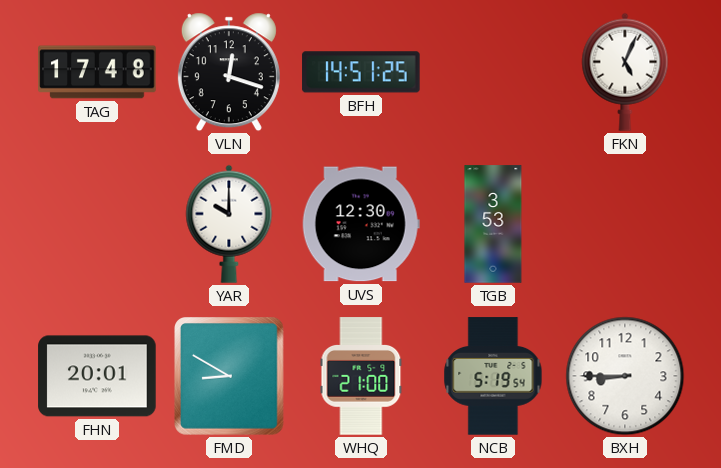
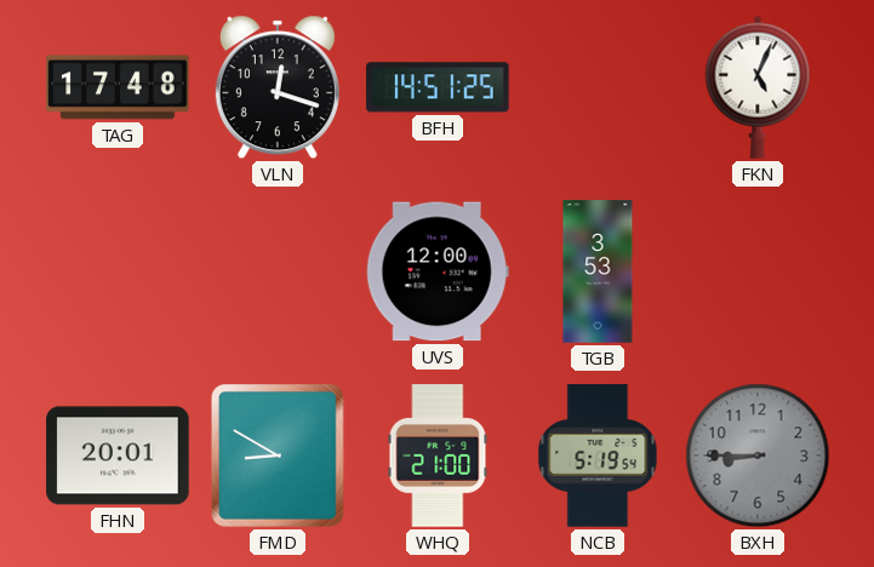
YAR: 10:00 -> none
UVS: 12:30 -> 12:00
BXH dial: white -> grey
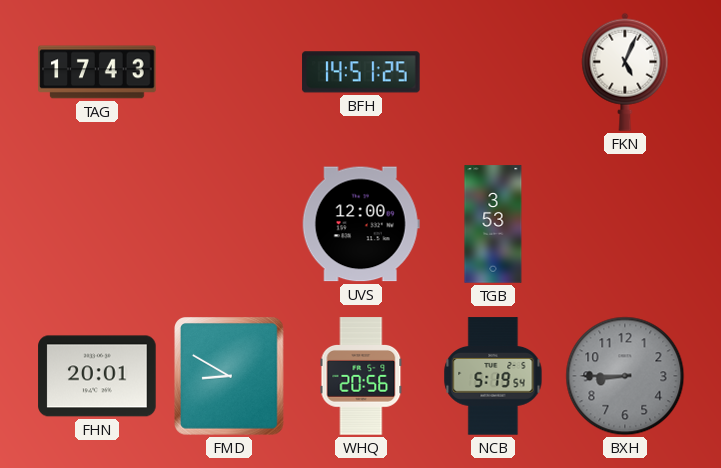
TAG: 17:48 -> 17:43
VLN: 12:18 -> none
WHQ: 21:00 -> 20:56
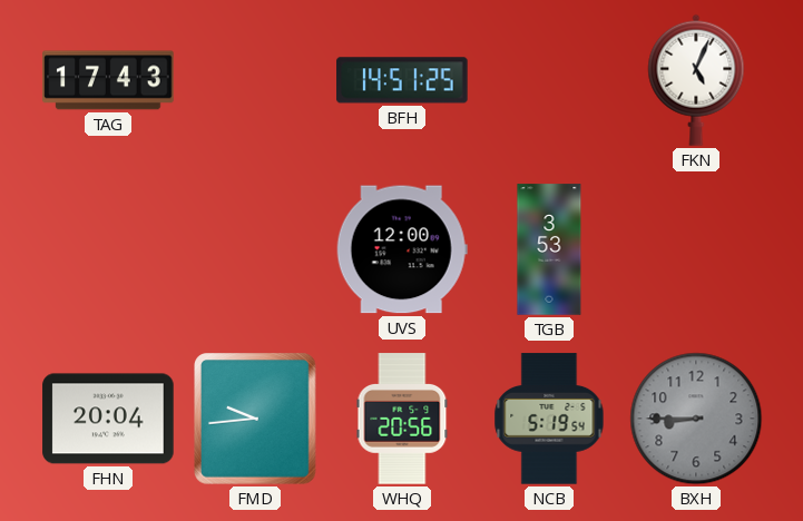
FHN: 20:01 -> 20:04
FMD: 8:50 -> 9:44
